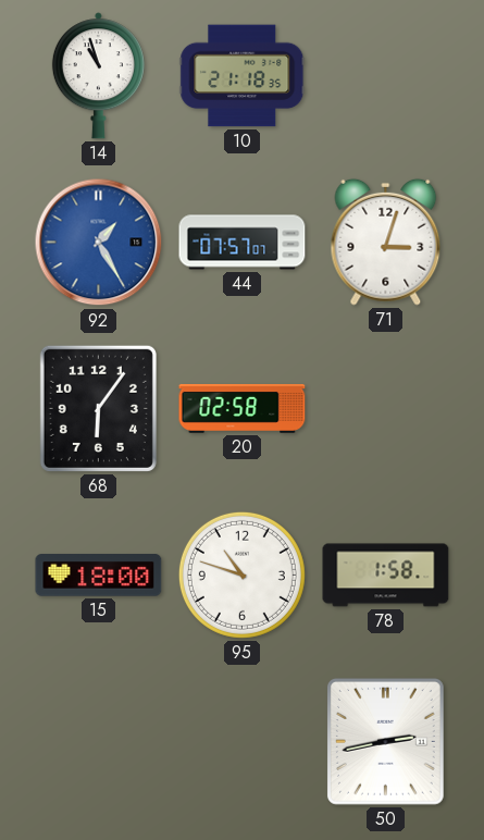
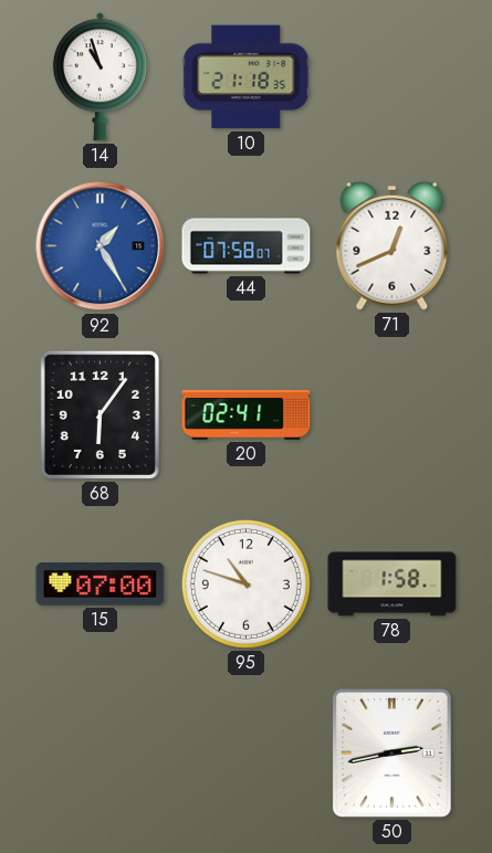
44: 07:57 -> 07:58
71: 3:03 -> 12:41
20: 02:58 -> 02:41
15: 18:00 -> 07:00
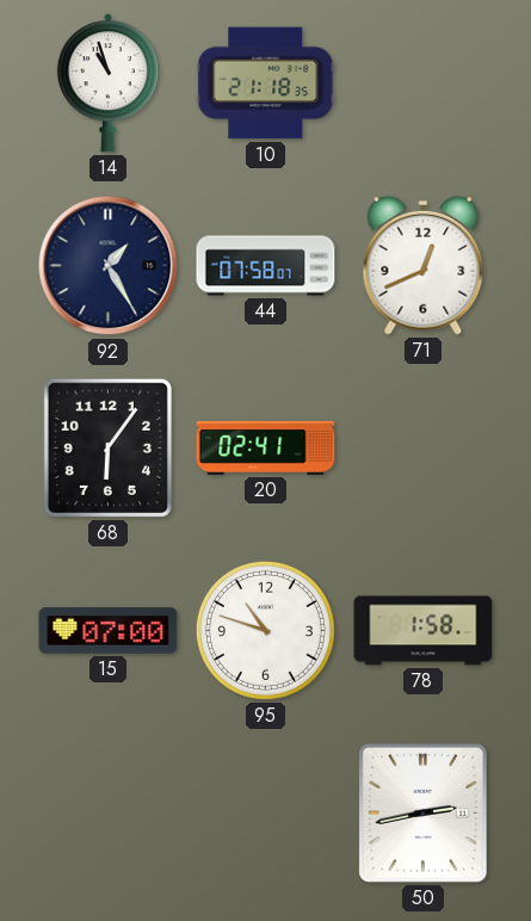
92 dial: blue -> navy
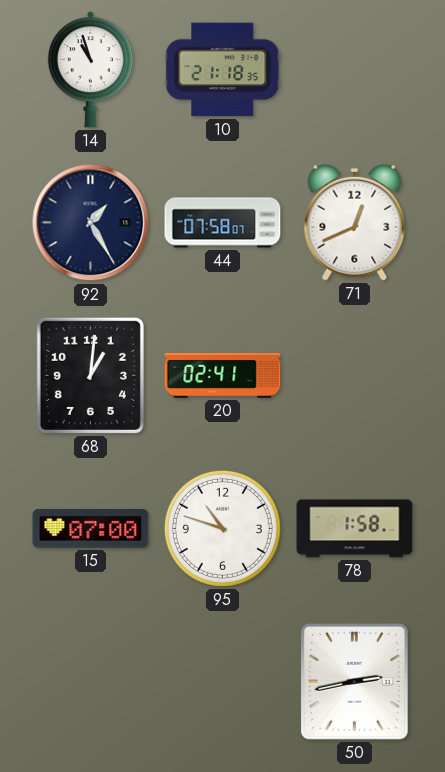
68: 6:06 -> 1:01
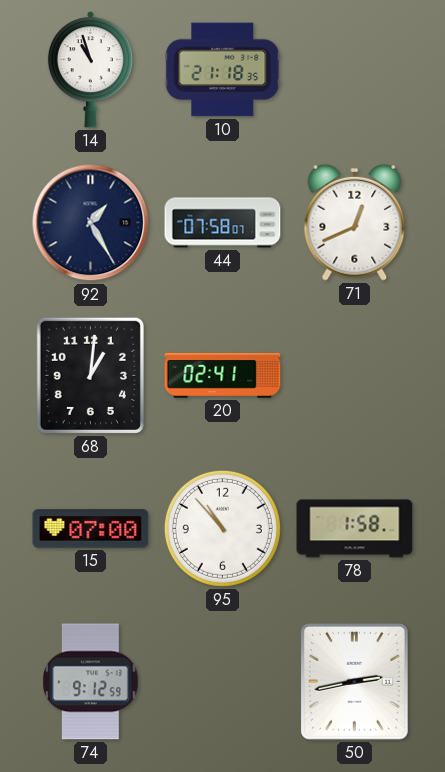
95: 10:48 -> 10:53
74: none -> 9:12
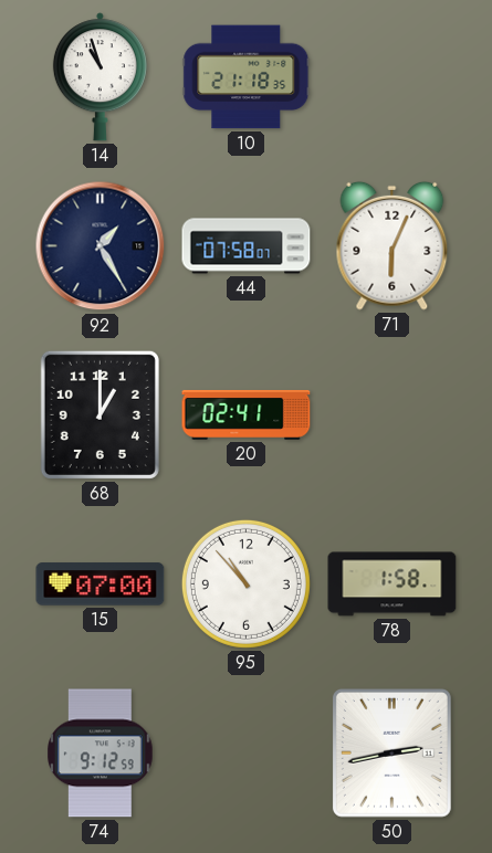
71: 12:41 -> 6:04
68: 1:01 -> 1:00
